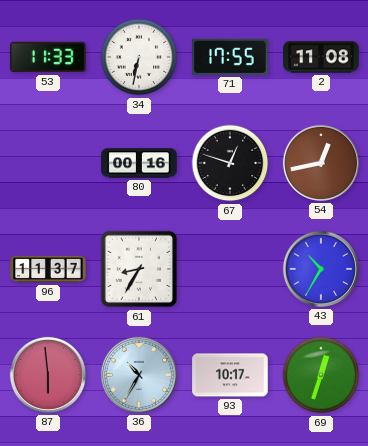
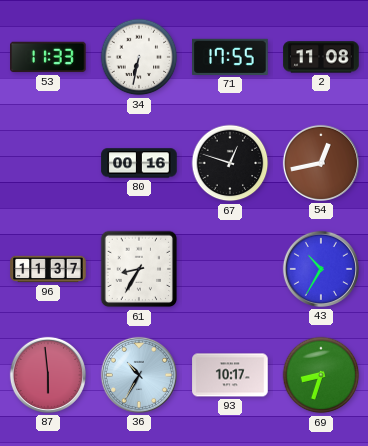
69: 12:33 -> 8:33
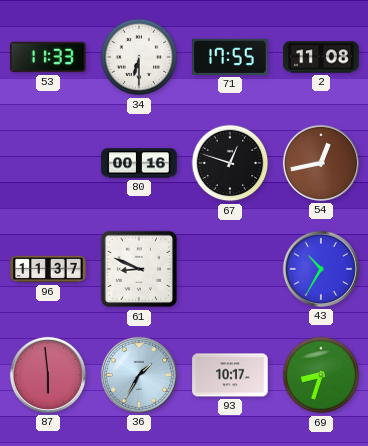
34: 6:32 -> 6:30
61: 8:35 -> 8:49
36: 10:35 -> 1:35
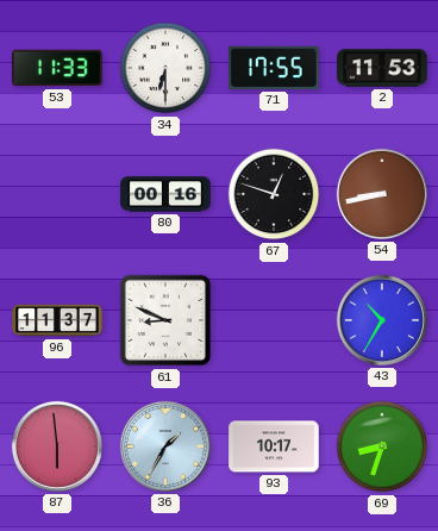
2: 11:08 -> 11:53
54: 12:43 -> 8:43
